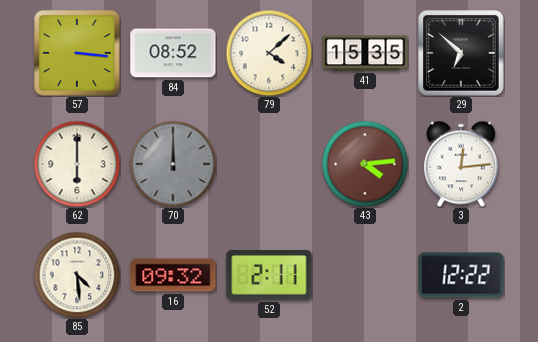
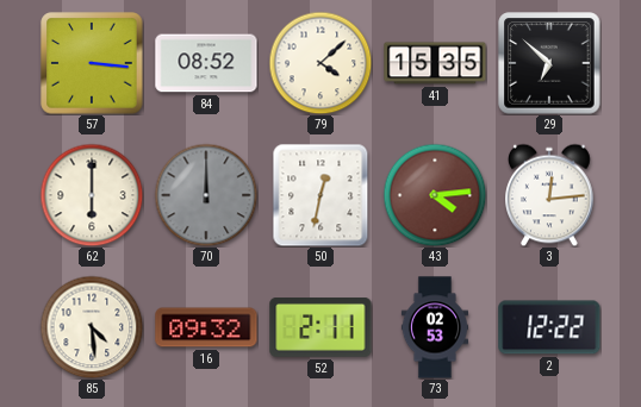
50: none -> 12:32
73: none -> 02:53
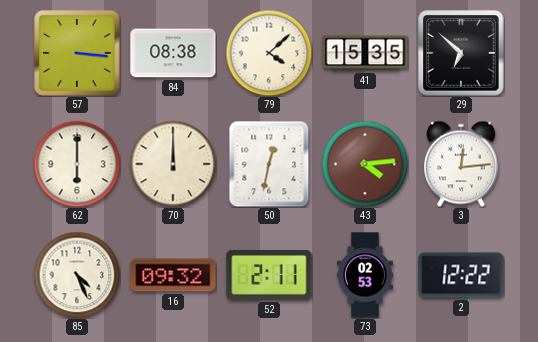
84: 08:52 -> 08:38
70 dial: grey -> cream
85: 4:29 -> 4:26
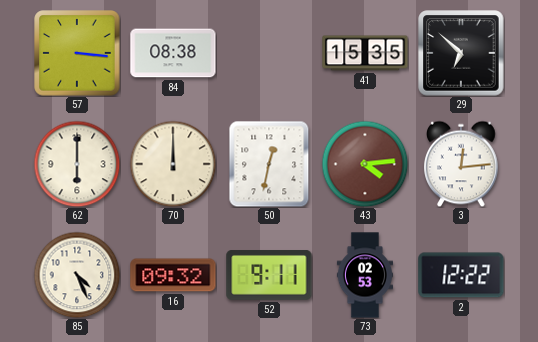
79: 4:08 -> none
52: 2:11 -> 9:11
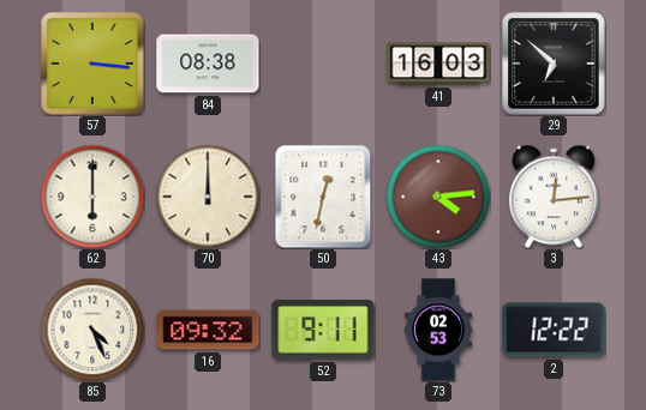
41: 15:35 -> 16:03
